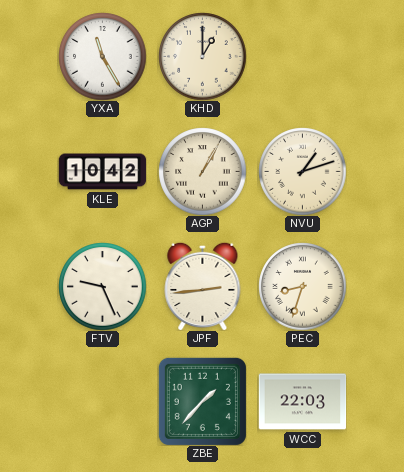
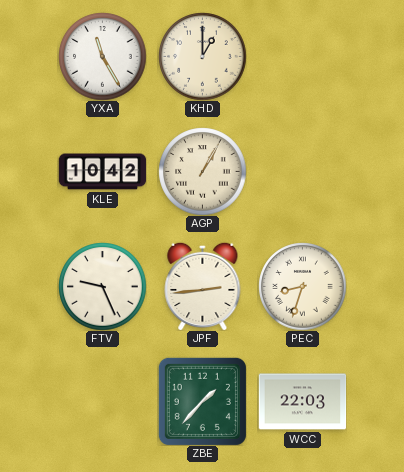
NVU: 1:12 -> none
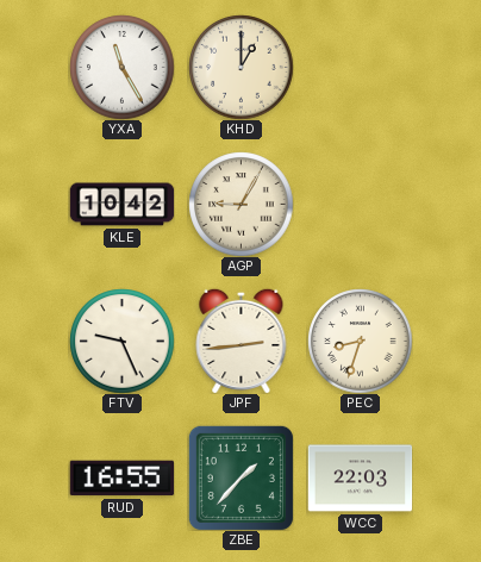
AGP: 1:05 -> 9:05
RUD: none -> 16:55
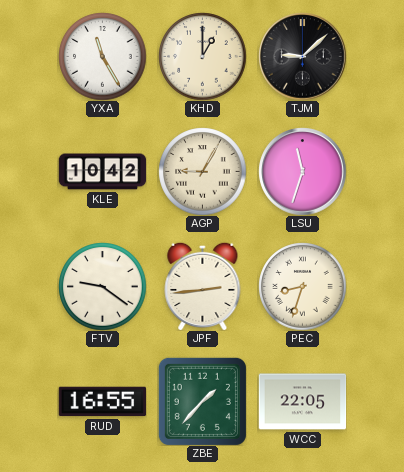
TJM: none -> 9:08
LSU: none -> 11:33
FTV: 9:26 -> 9:21
WCC: 22:03 -> 22:05
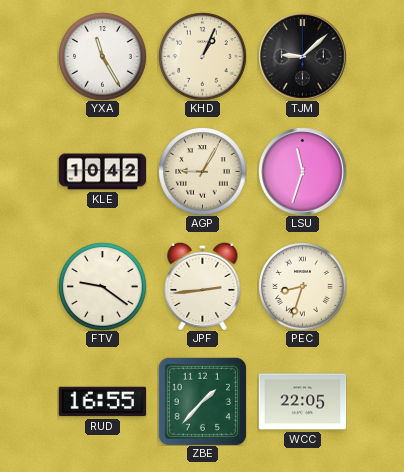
KHD: 1:00 -> 1:04
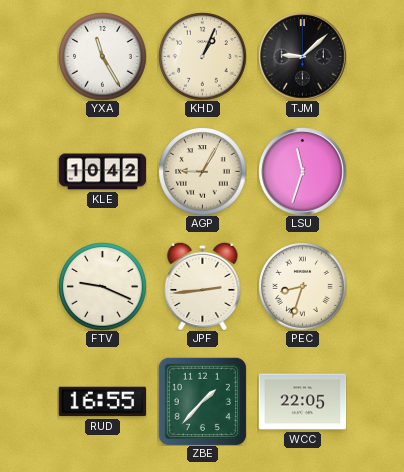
FTV: 9:21 -> 9:19
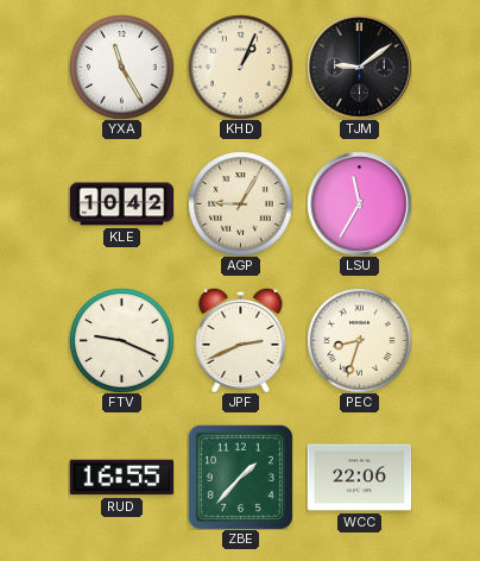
TJM: 9:08 -> 9:09
LSU: 11:33 -> 11:35
JPF: 2:44 -> 2:41
WCC: 22:05 -> 22:06
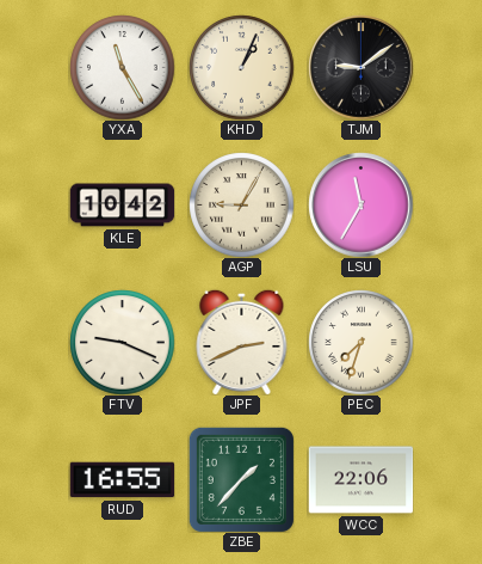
PEC: 8:33 -> 7:33
